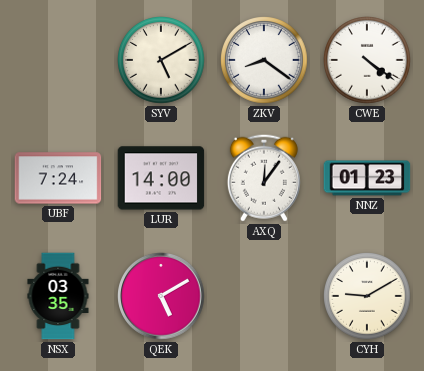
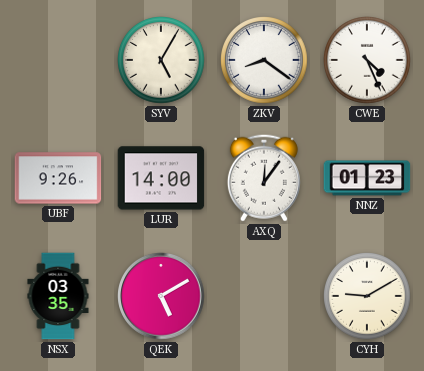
SYV: 5:10 -> 5:05
CWE: 4:21 -> 4:26
UBF: 7:24 -> 9:26
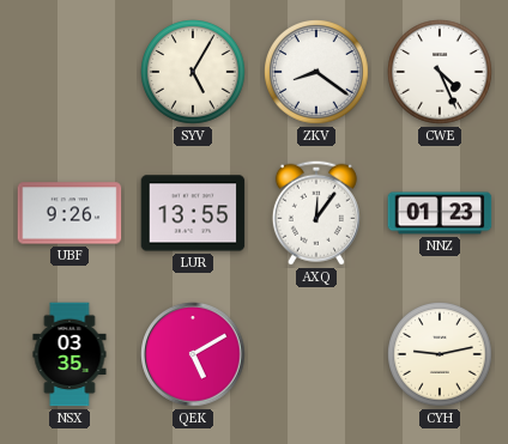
LUR: 14:00 -> 13:55
CYH: 9:10 -> 9:13
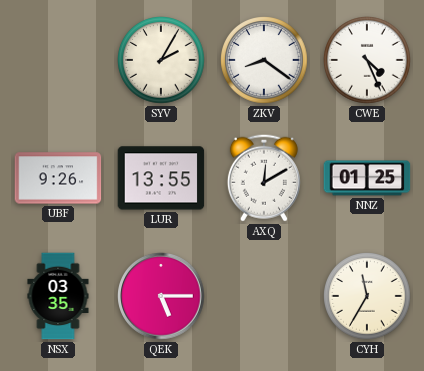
SYV: 5:05 -> 2:05
AXQ: 12:06 -> 12:10
NNZ: 01:23 -> 01:25
QEK: 5:10 -> 5:15
CYH: 9:13 -> 11:35
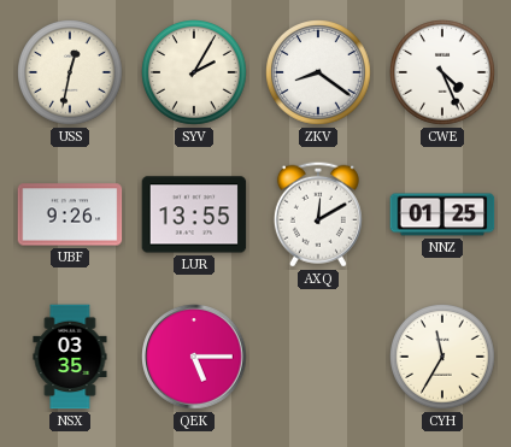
USS: none -> 12:32
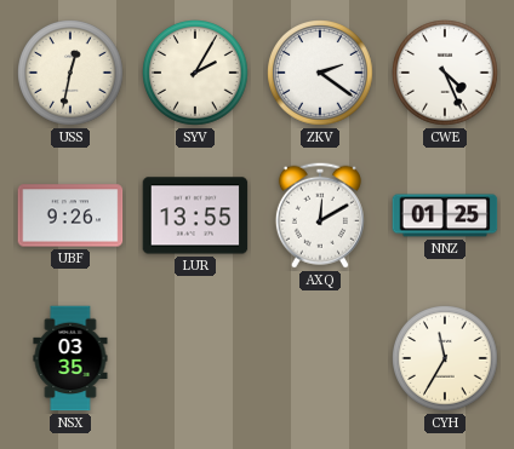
ZKV: 8:21 -> 2:21
QEK: 5:15 -> none
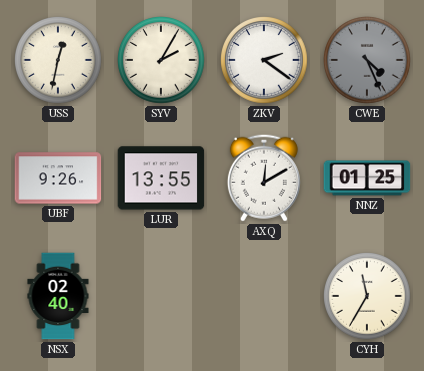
CWE dial: white -> grey
NSX: 03:35 -> 02:40
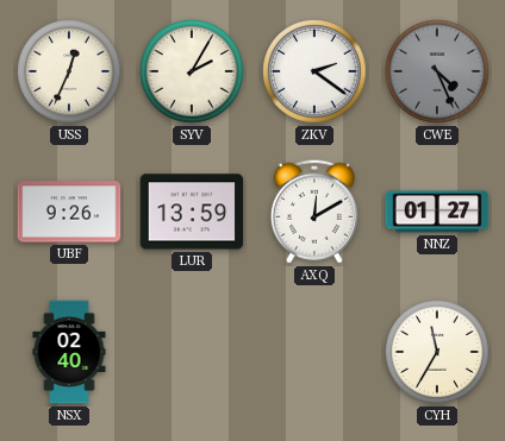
USS: 12:32 -> 12:34
LUR: 13:55 -> 13:59
NNZ: 01:25 -> 01:27
